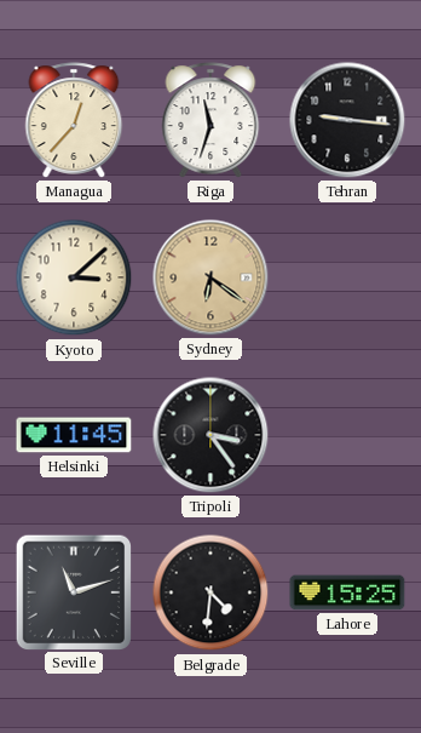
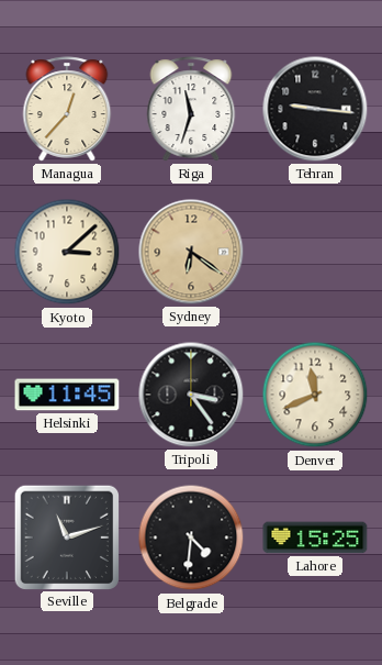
Denver: none -> 11:41
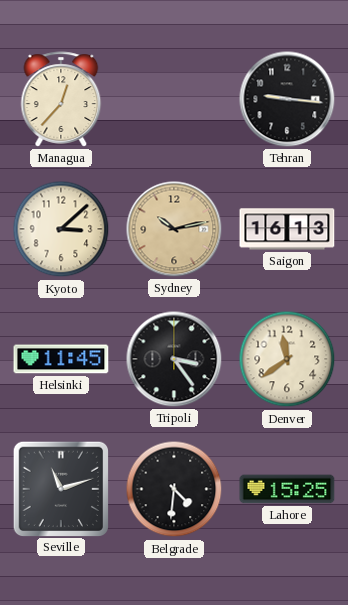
Riga: 11:33 -> none
Sydney: 6:21 -> 10:13
Saigon: none -> 16:13
Denver: 11:41 -> 11:39
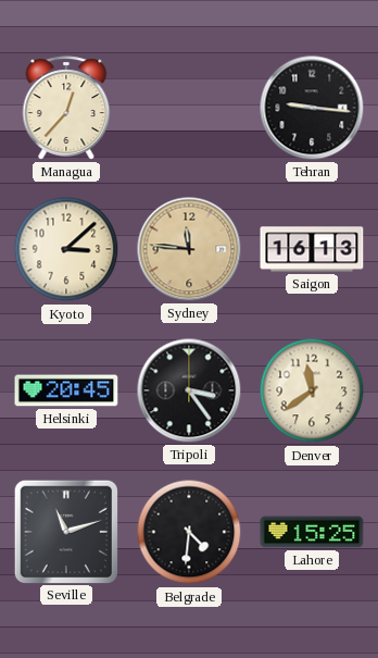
Sydney: 10:13 -> 11:46
Helsinki: 11:45 -> 20:45
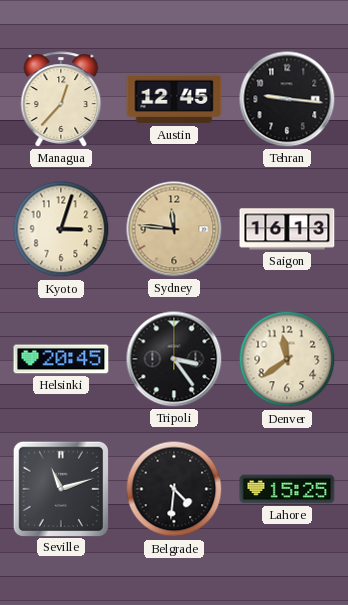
Austin: none -> 12:45
Kyoto: 3:08 -> 3:03
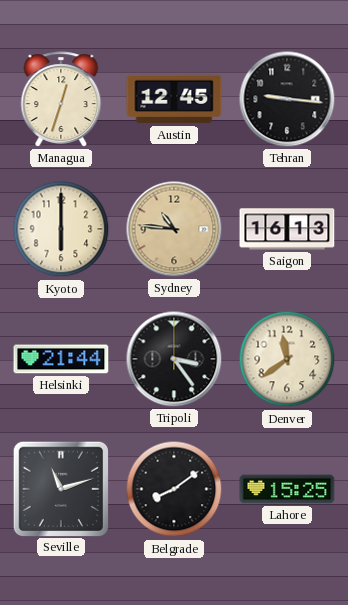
Managua: 12:37 -> 12:33
Kyoto: 3:03 -> 6:00
Sydney: 11:46 -> 10:46
Helsinki: 20:45 -> 21:44
Belgrade: 4:31 -> 8:09
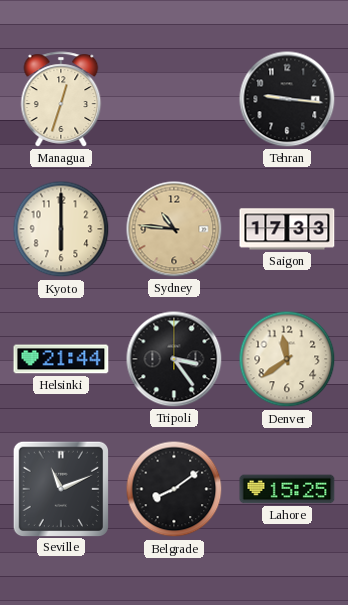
Austin: 12:45 -> none
Saigon: 16:13 -> 17:33
Seville: 11:12 -> 11:11
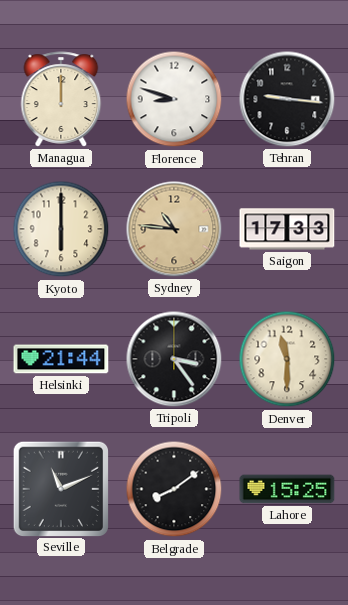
Managua: 12:33 -> 12:00
Florence: none -> 8:48
Denver: 11:39 -> 11:30
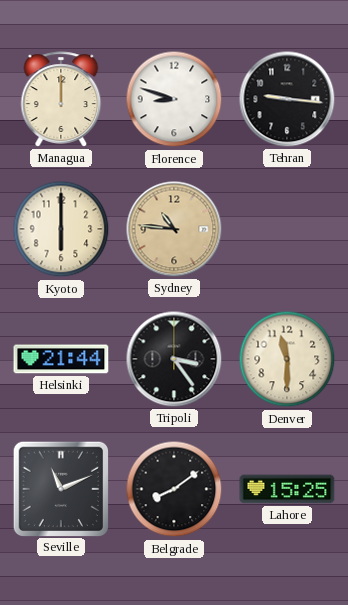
Saigon: 17:33 -> none
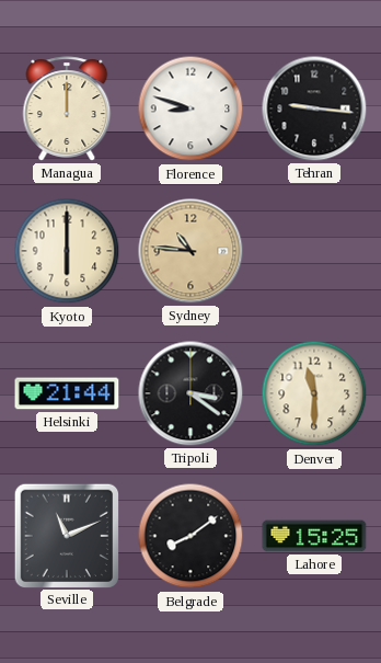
Tripoli: 3:24 -> 3:21
